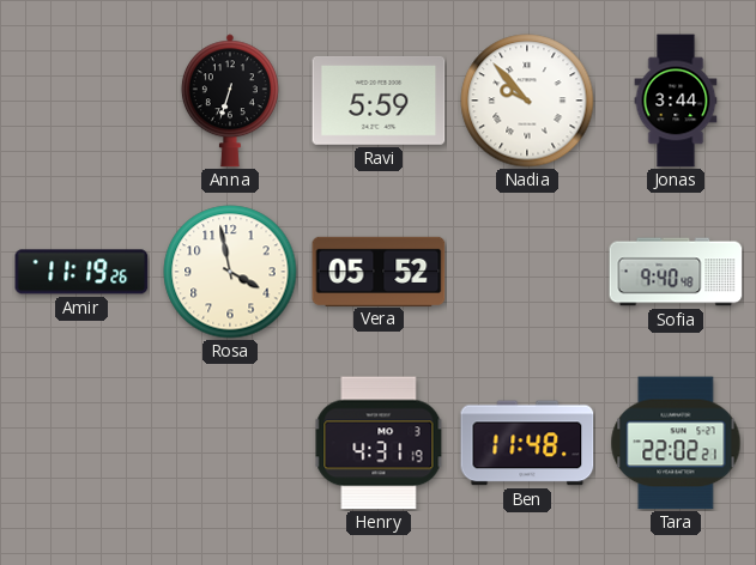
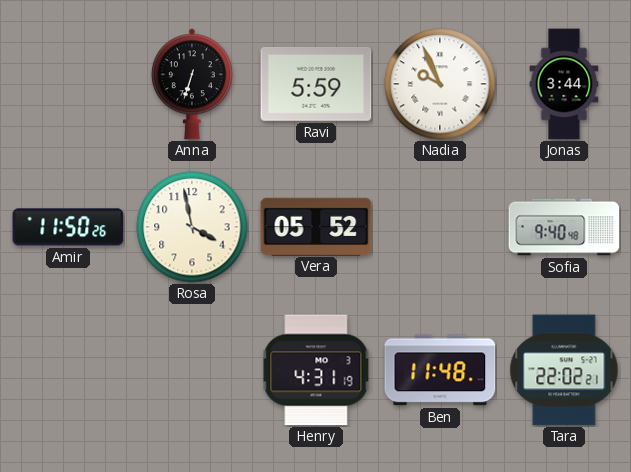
Nadia: 9:53 -> 9:56
Amir: 11:19 -> 11:50
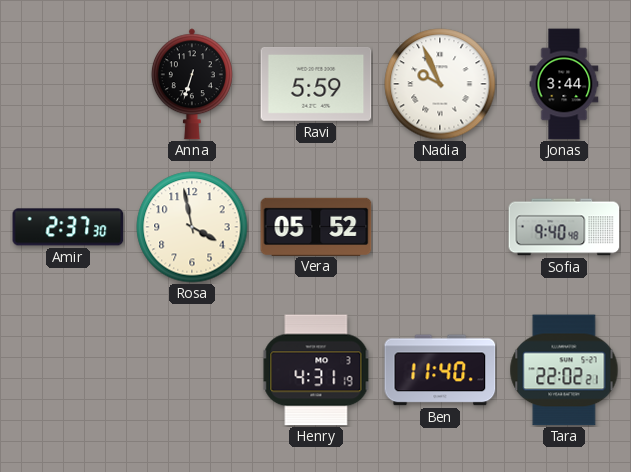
Amir: 11:50 -> 2:37
Ben: 11:48 -> 11:40
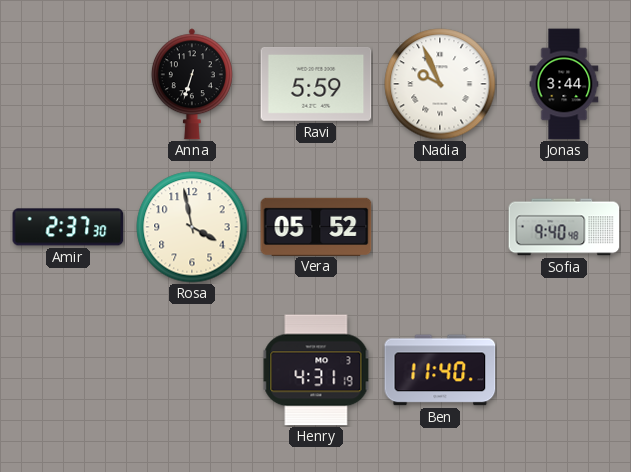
Tara: 22:02 -> none
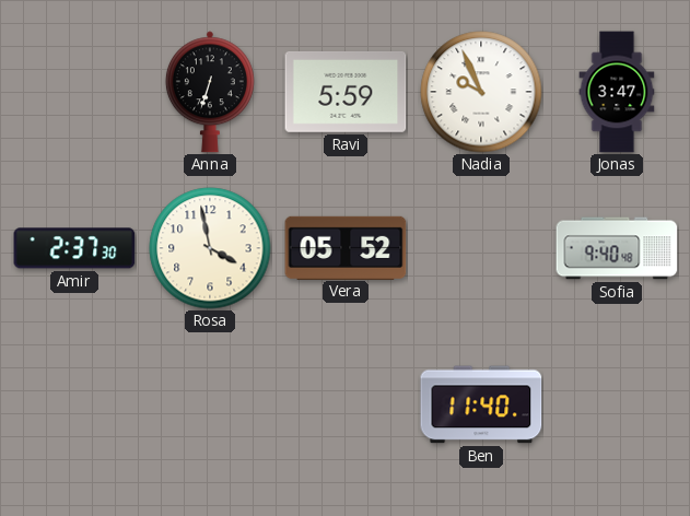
Jonas: 3:44 -> 3:47
Henry: 4:31 -> none
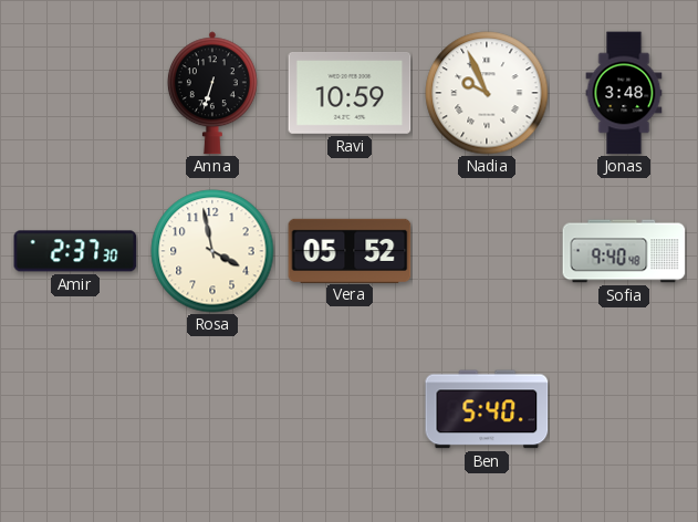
Ravi: 5:59 -> 10:59
Jonas: 3:47 -> 3:48
Ben: 11:40 -> 5:40
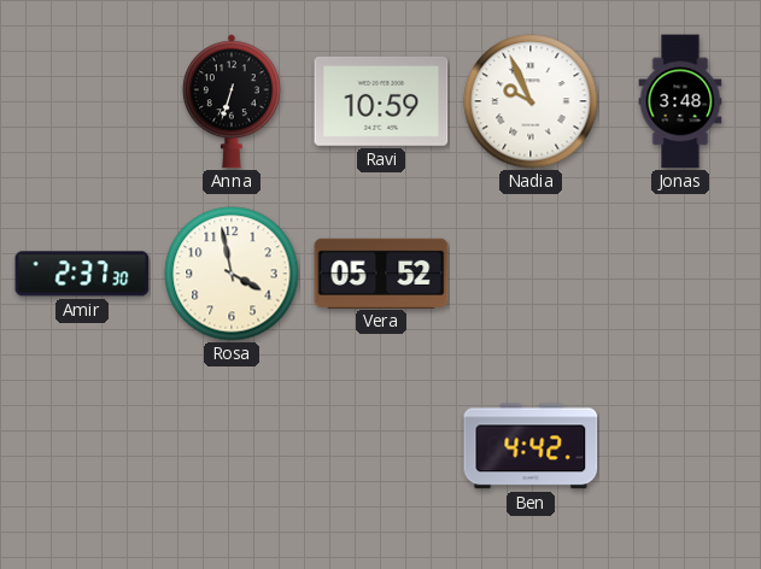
Sofia: 9:40 -> none
Ben: 5:40 -> 4:42
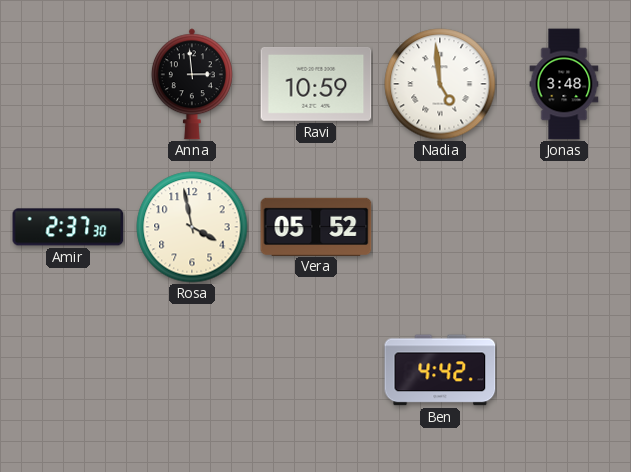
Anna: 6:33 -> 2:59
Nadia: 9:56 -> 4:59
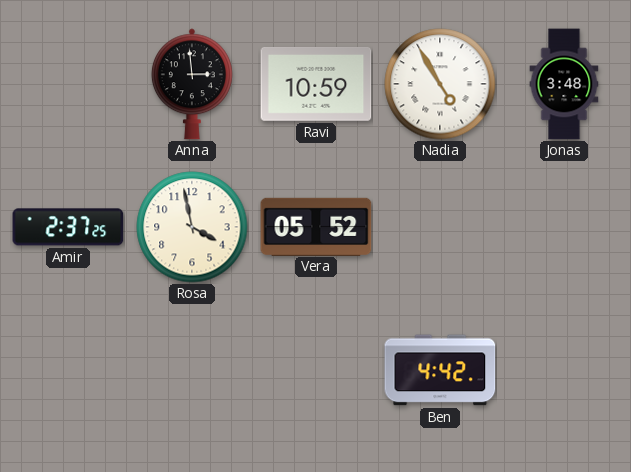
Nadia: 4:59 -> 4:55
Amir: 2:37:30 -> 2:37:25
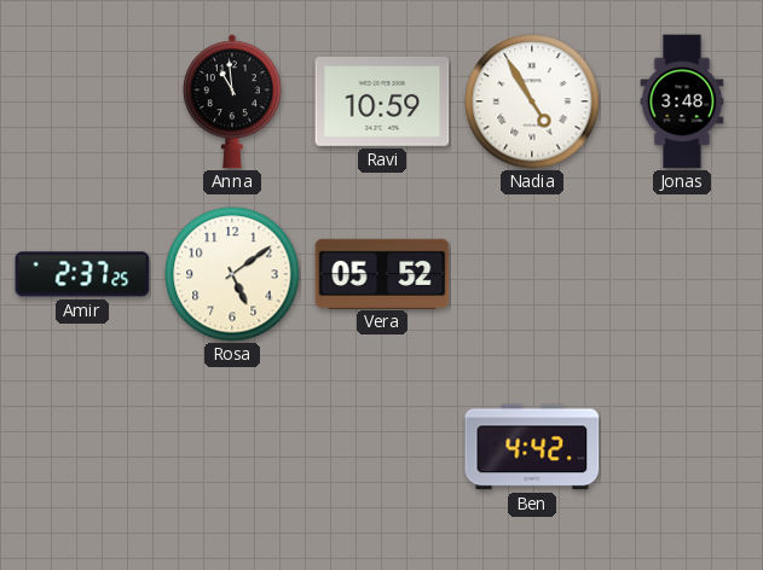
Anna: 2:59 -> 10:59
Rosa: 3:58 -> 5:09
